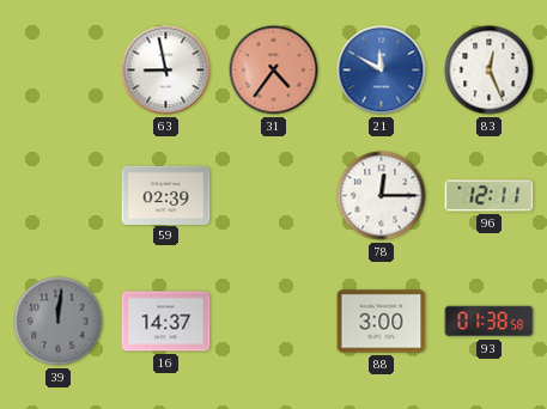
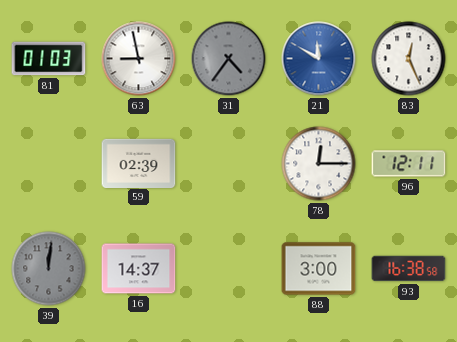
81: none -> 01:03
31 dial: salmon -> grey
93: 01:38 -> 16:38
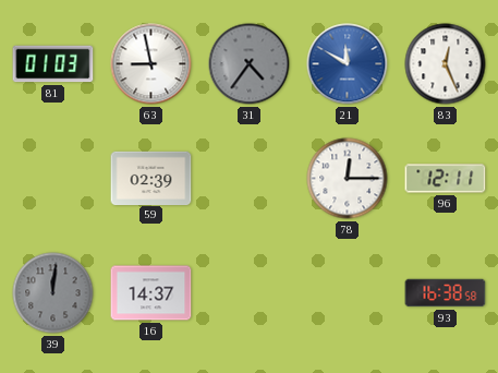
88: 3:00 -> none
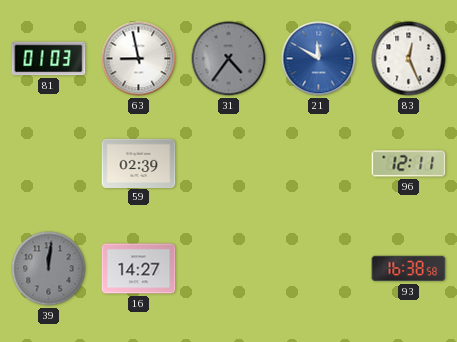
78: 12:15 -> none
16: 14:37 -> 14:27
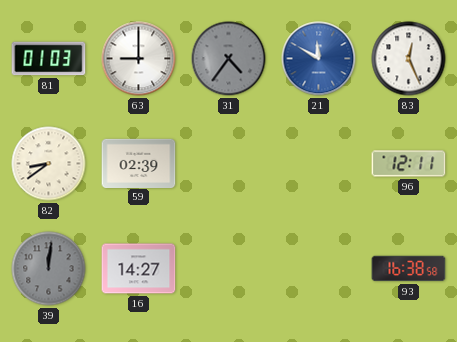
63: 8:58 -> 9:00
82: none -> 8:39
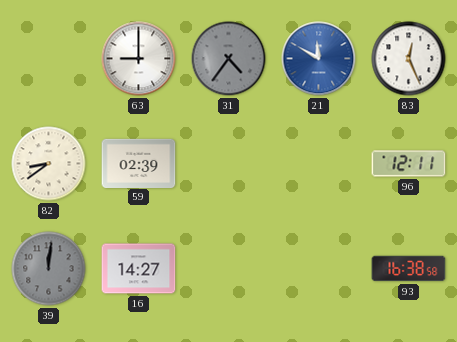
81: 01:03 -> none
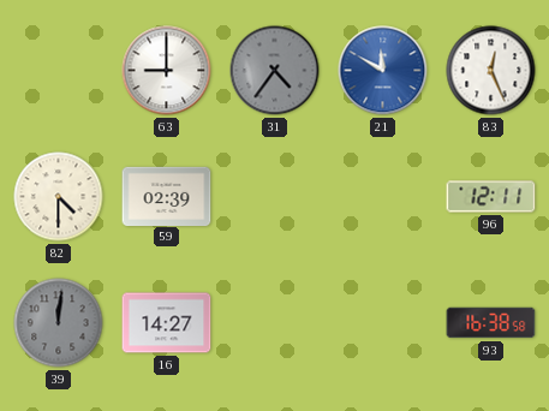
82: 8:39 -> 4:30
